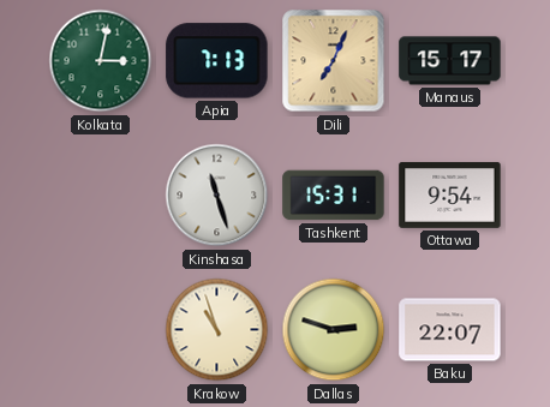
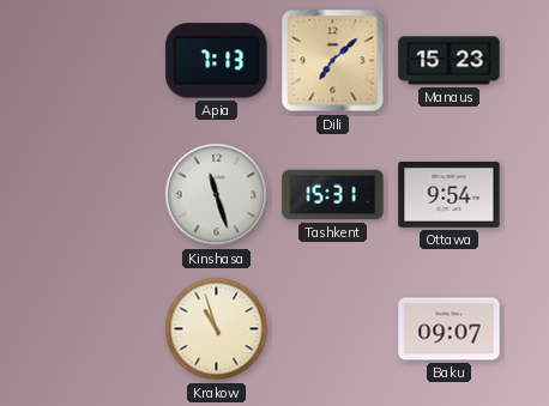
Kolkata: 3:02 -> none
Dili: 7:04 -> 7:08
Manaus: 15:17 -> 15:23
Dallas: 2:48 -> none
Baku: 22:07 -> 09:07
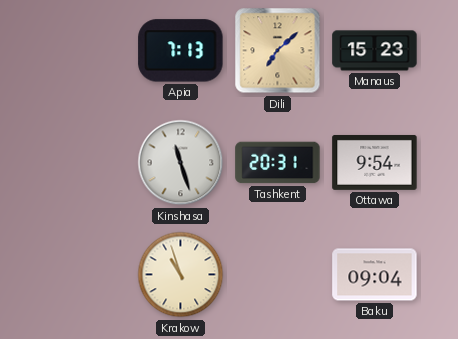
Tashkent: 15:31 -> 20:31
Baku: 09:07 -> 09:04
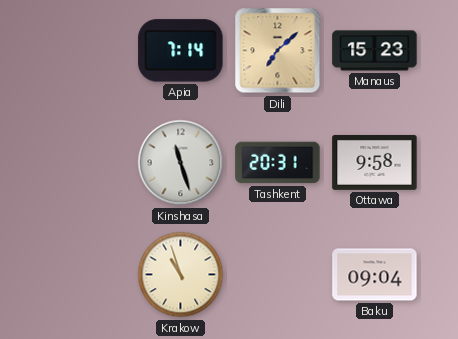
Apia: 7:13 -> 7:14
Ottawa: 9:54 -> 9:58
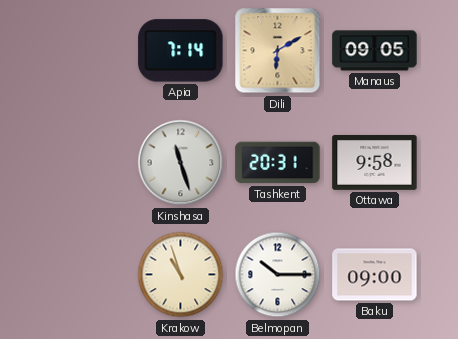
Dili: 7:08 -> 6:10
Manaus: 15:23 -> 09:05
Belmopan: none -> 10:15
Baku: 09:04 -> 09:00
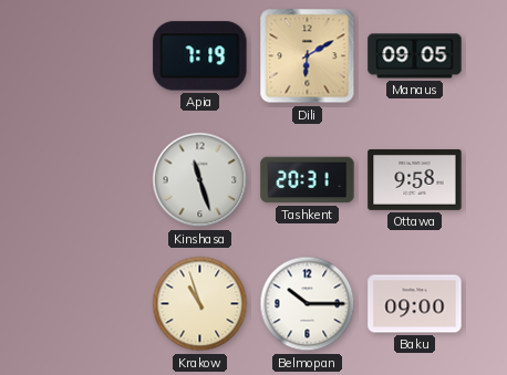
Apia: 7:14 -> 7:19
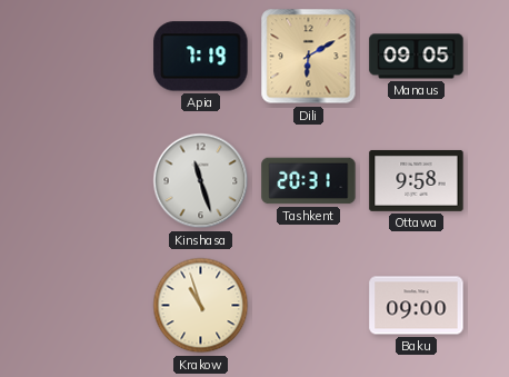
Belmopan: 10:15 -> none
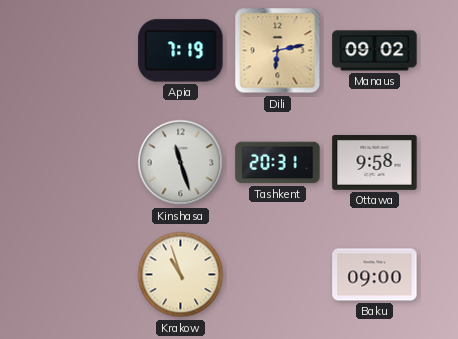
Dili: 6:10 -> 6:13
Manaus: 09:05 -> 09:02
